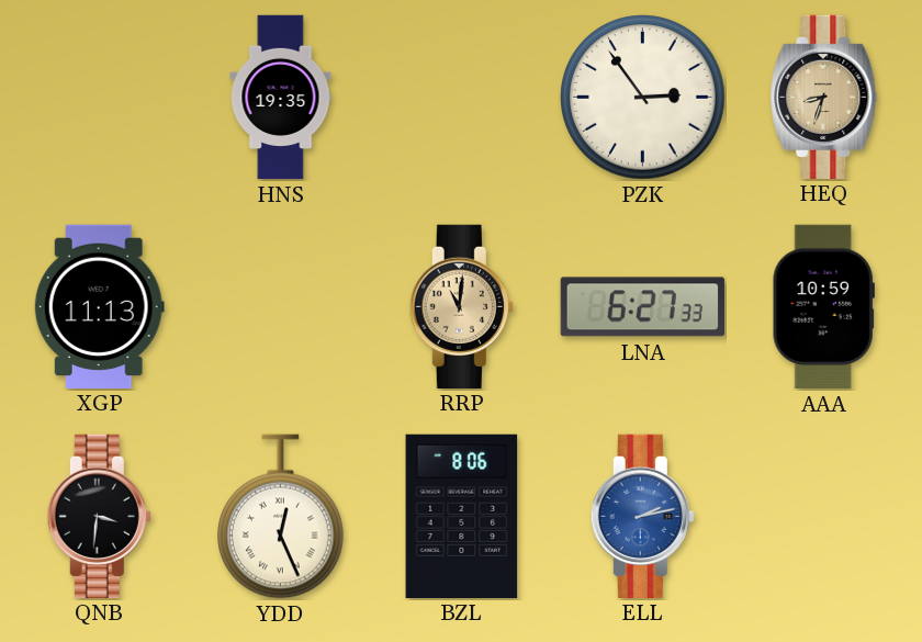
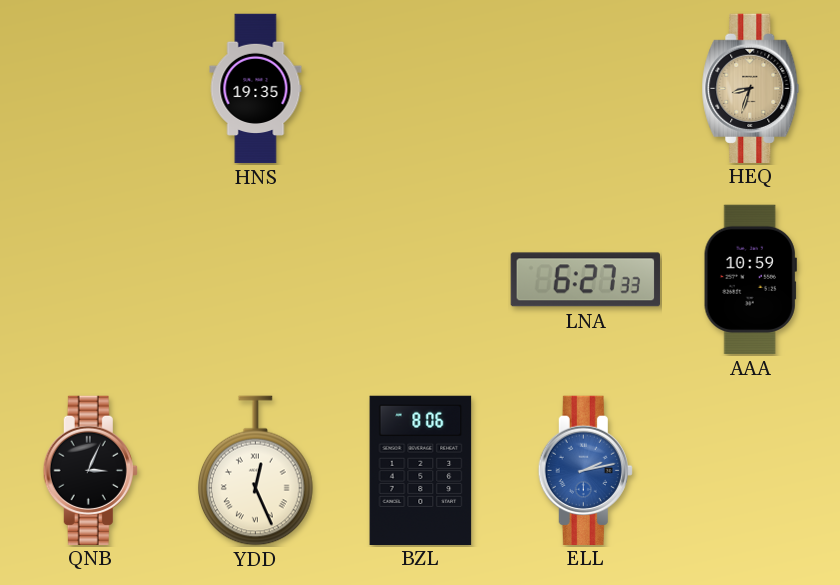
PZK: 2:54 -> none
XGP: 11:13 -> none
RRP: 11:01 -> none
QNB: 3:31 -> 3:04
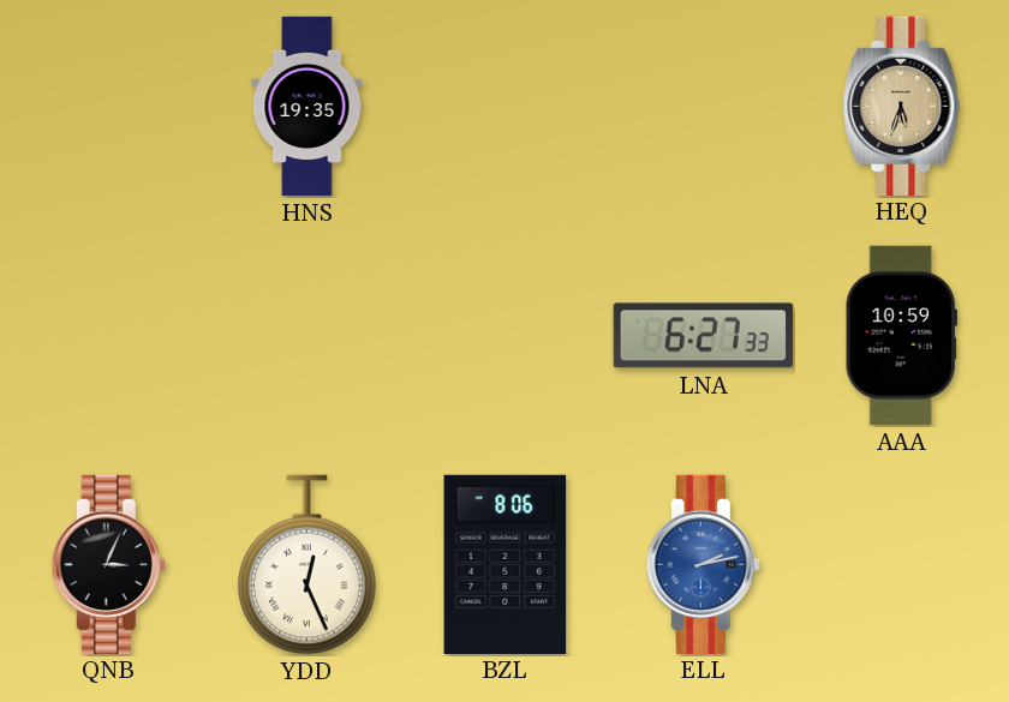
HEQ: 8:33 -> 5:33
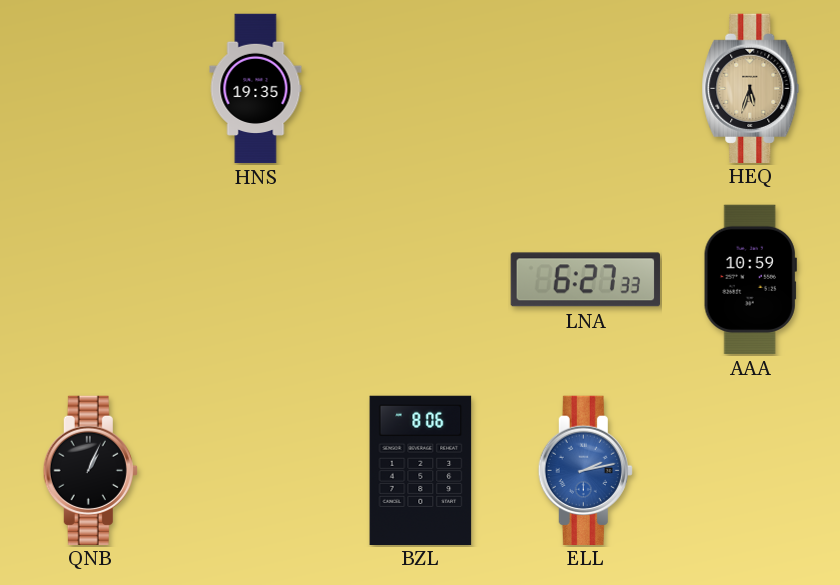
QNB: 3:04 -> 1:04
YDD: 12:26 -> none
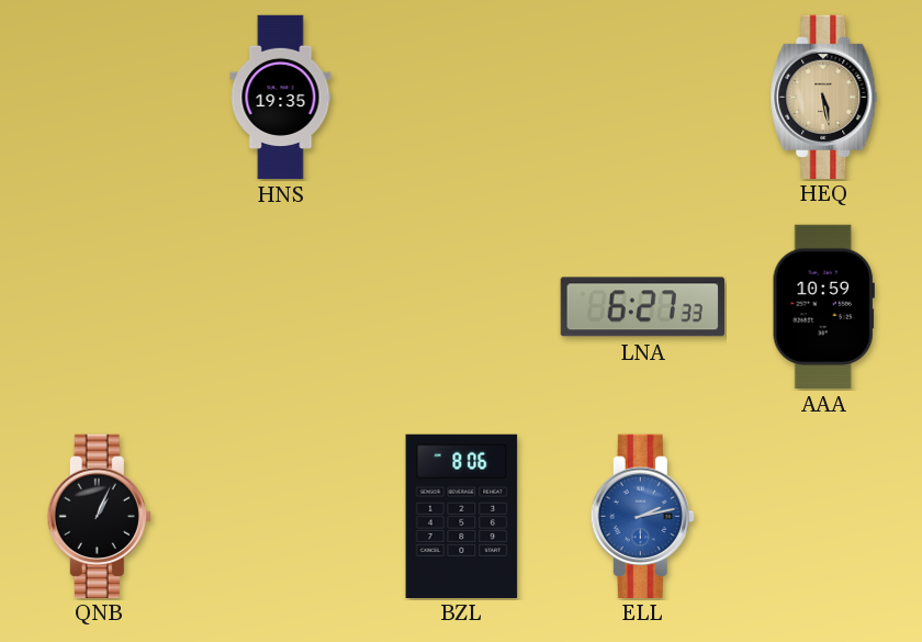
HEQ: 5:33 -> 5:28
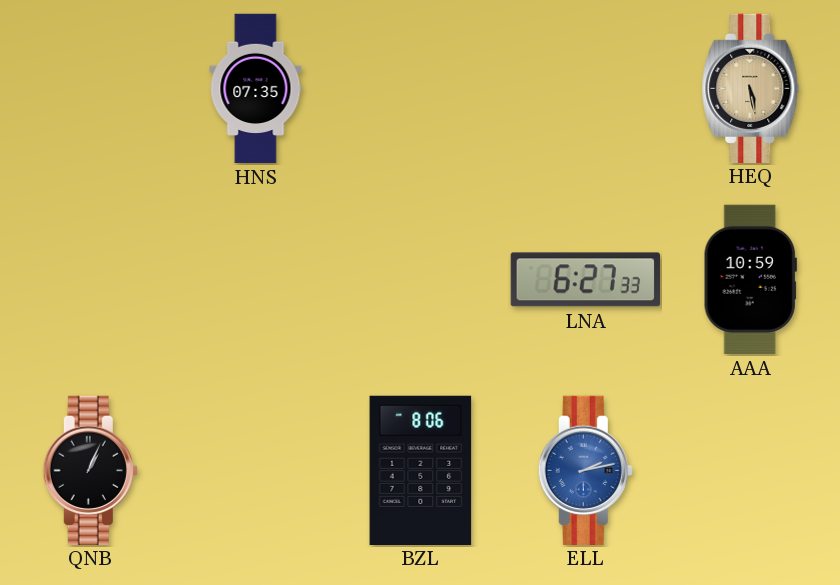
HNS: 19:35 -> 07:35
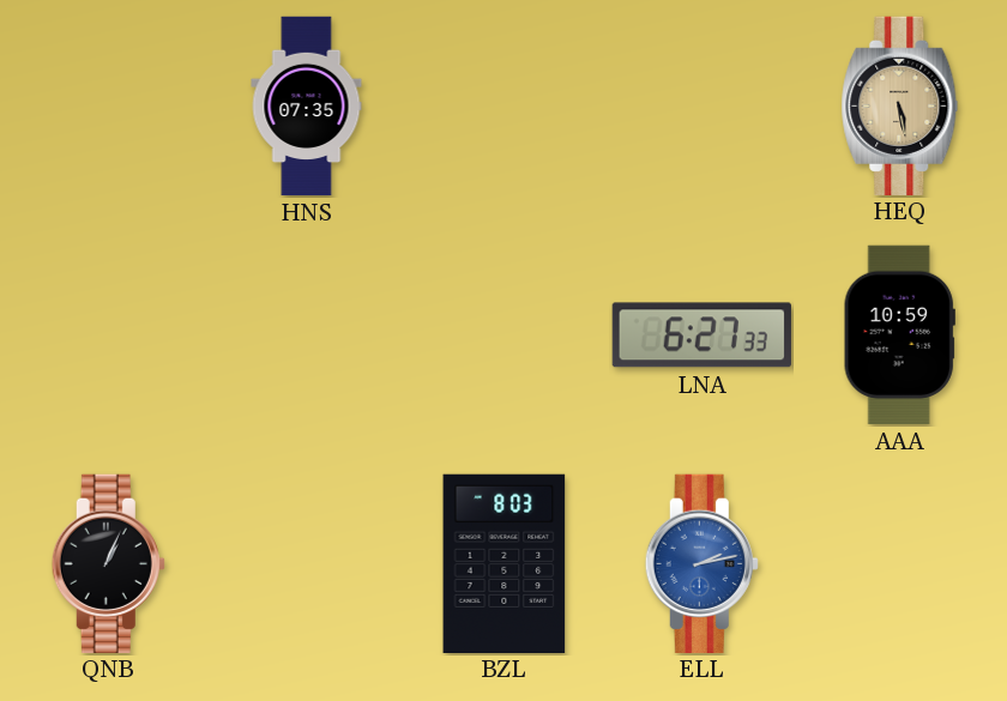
BZL: 8:06 -> 8:03
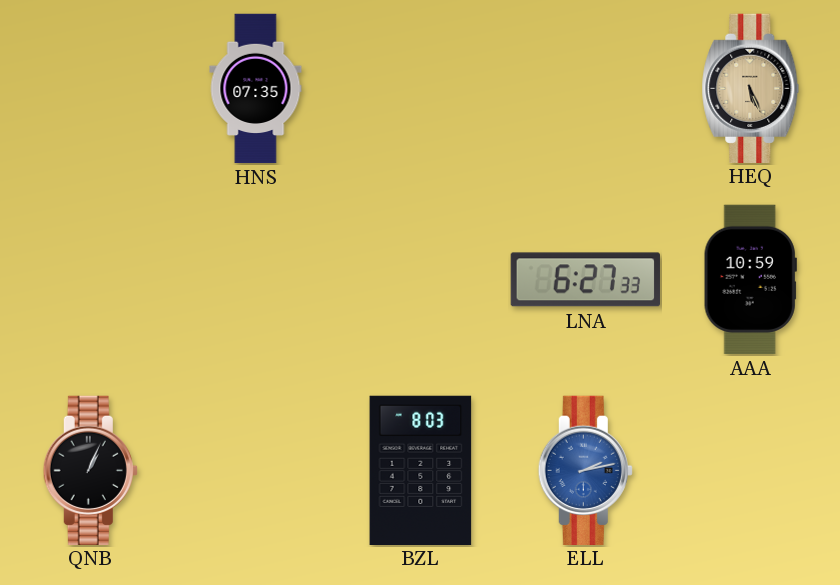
HEQ: 5:28 -> 5:26
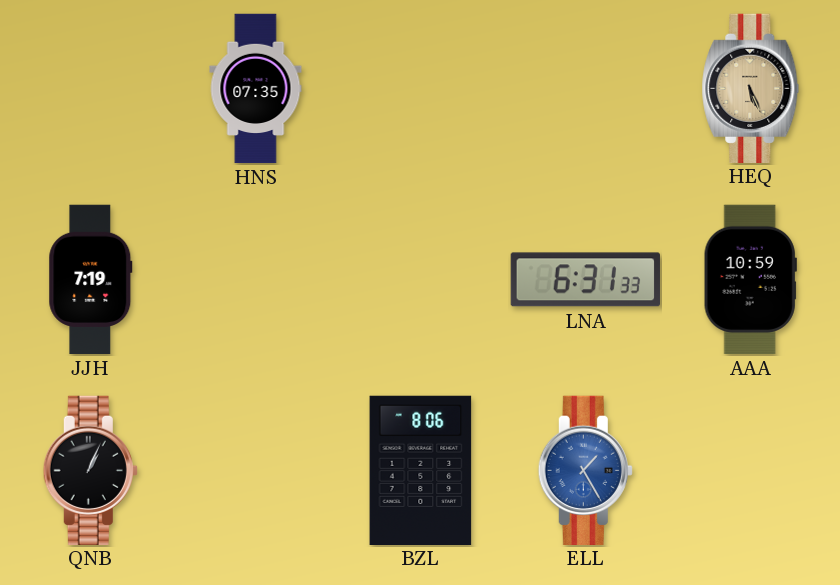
JJH: none -> 7:19
LNA: 6:27 -> 6:31
BZL: 8:03 -> 8:06
ELL: 2:13 -> 1:25
